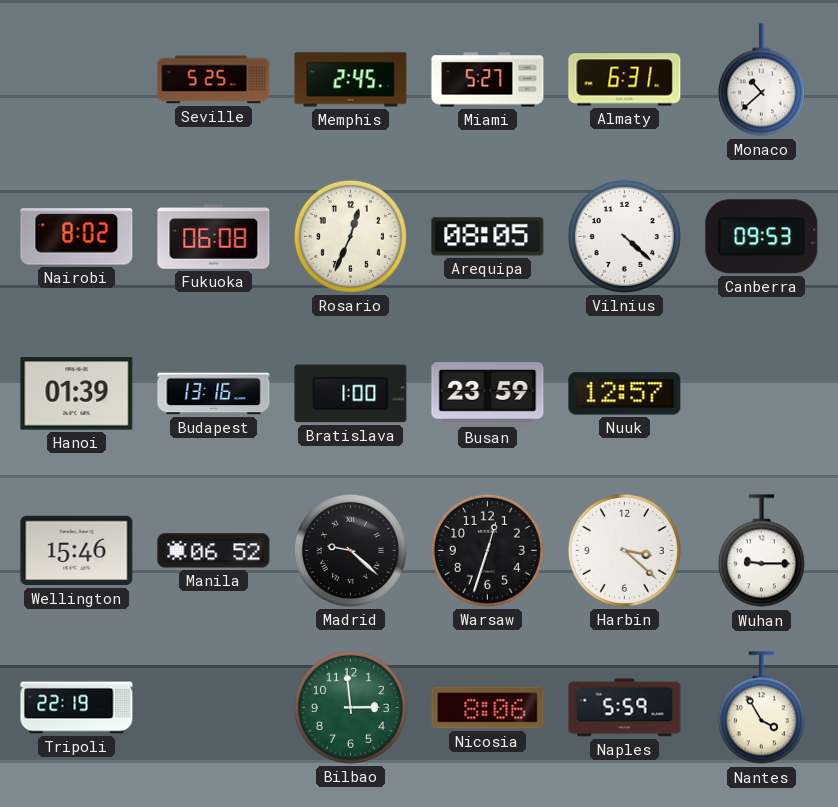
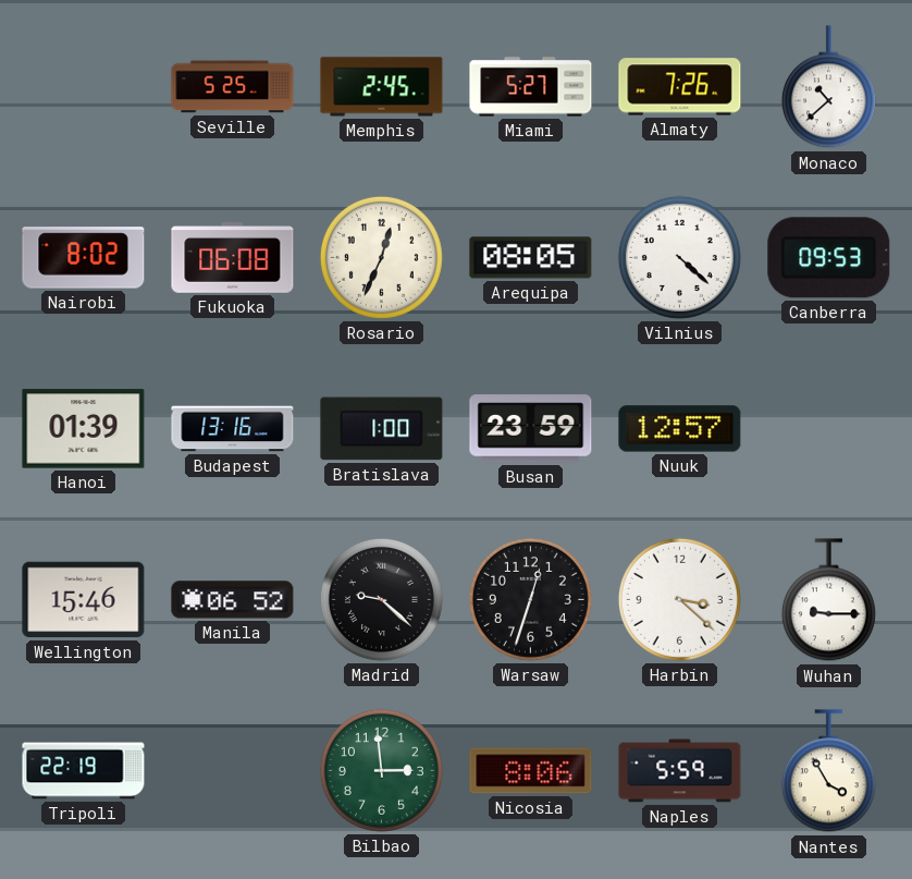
Almaty: 6:31 -> 7:26
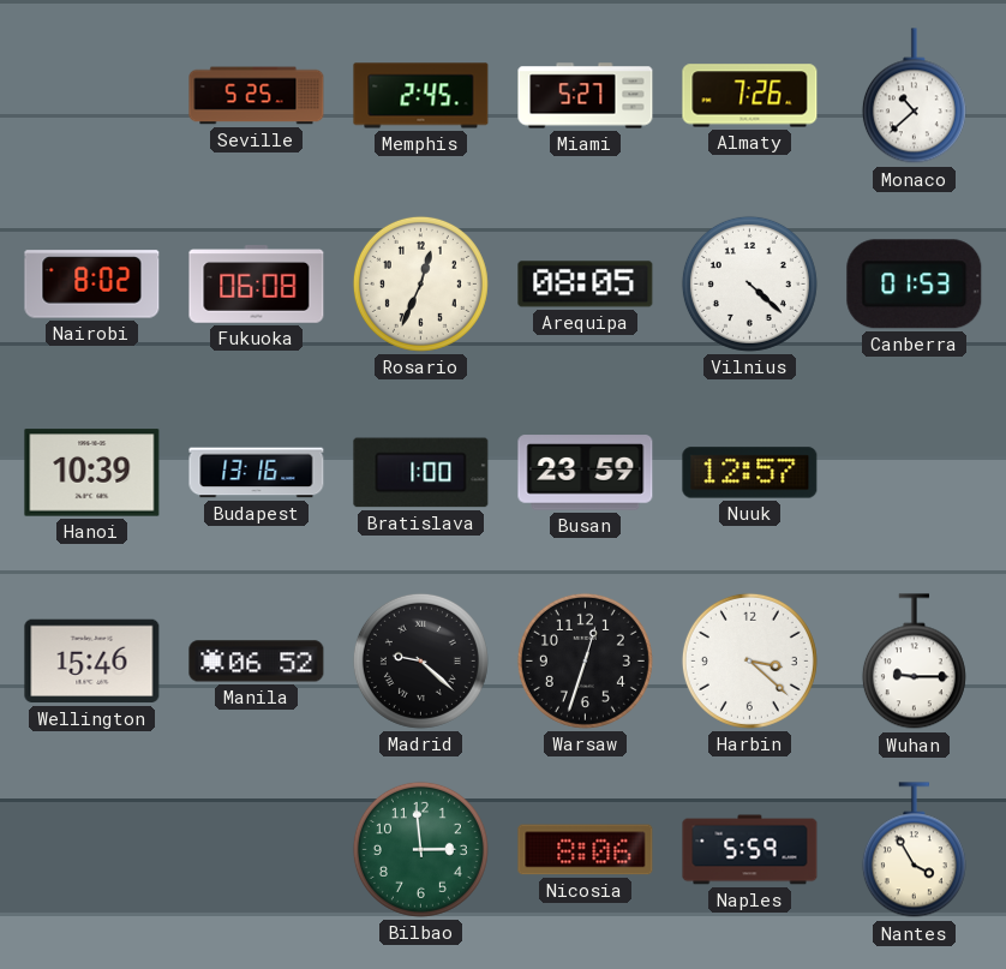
Canberra: 09:53 -> 01:53
Hanoi: 01:39 -> 10:39
Tripoli: 22:19 -> none
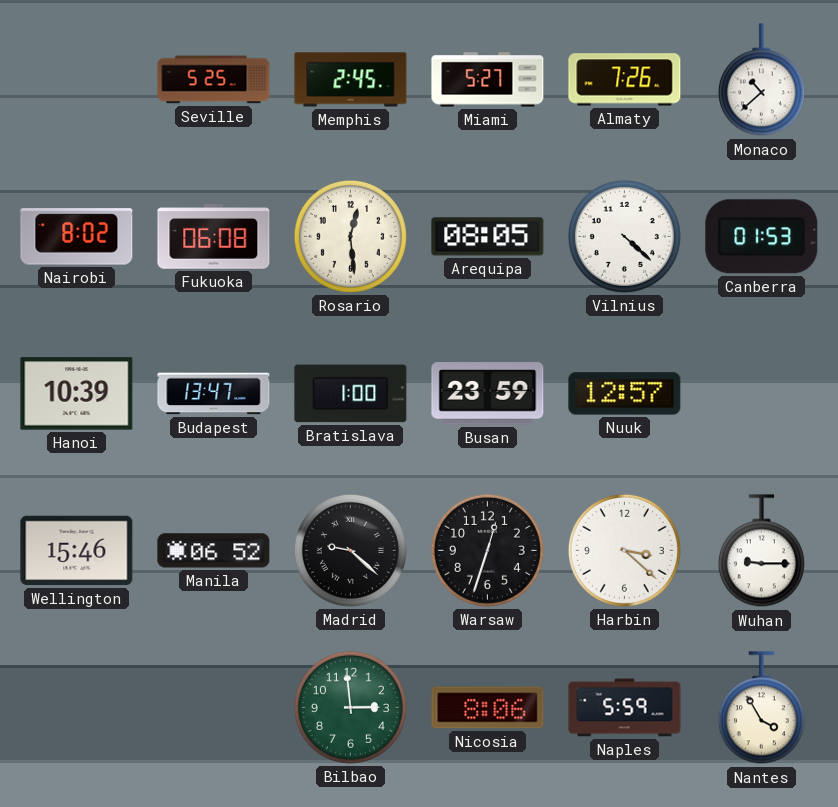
Rosario: 12:34 -> 12:29
Budapest: 13:16 -> 13:47
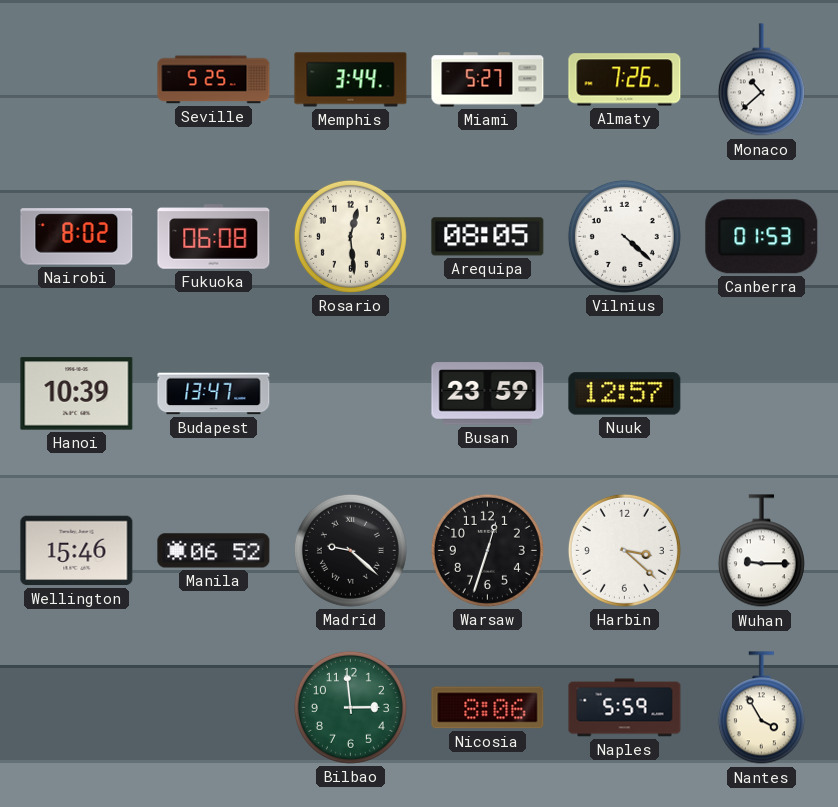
Memphis: 2:45 -> 3:44
Bratislava: 1:00 -> none
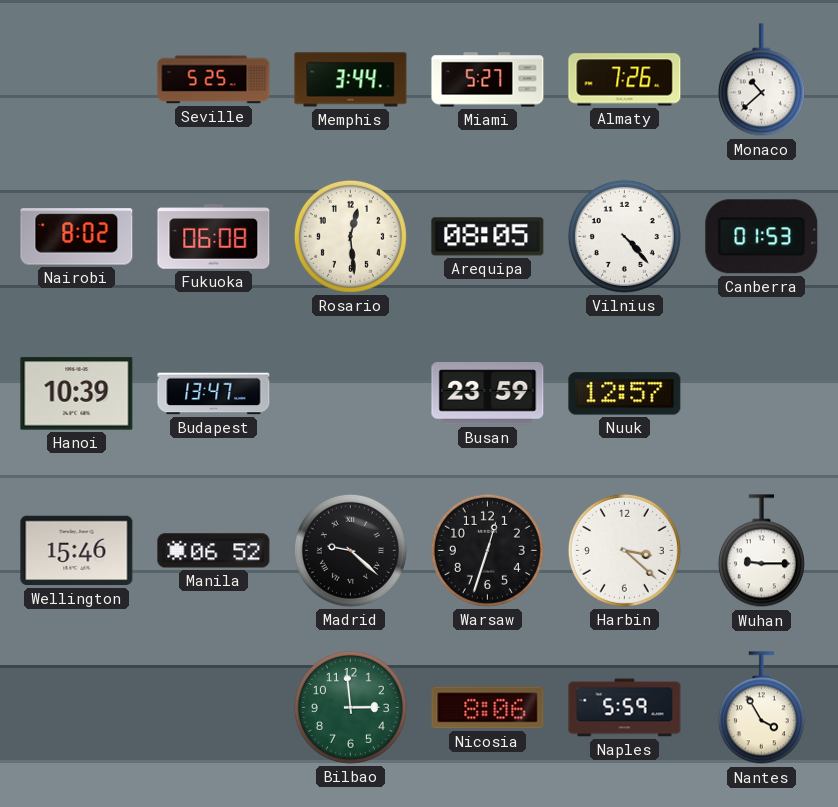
Vilnius: 4:22 -> 4:23
